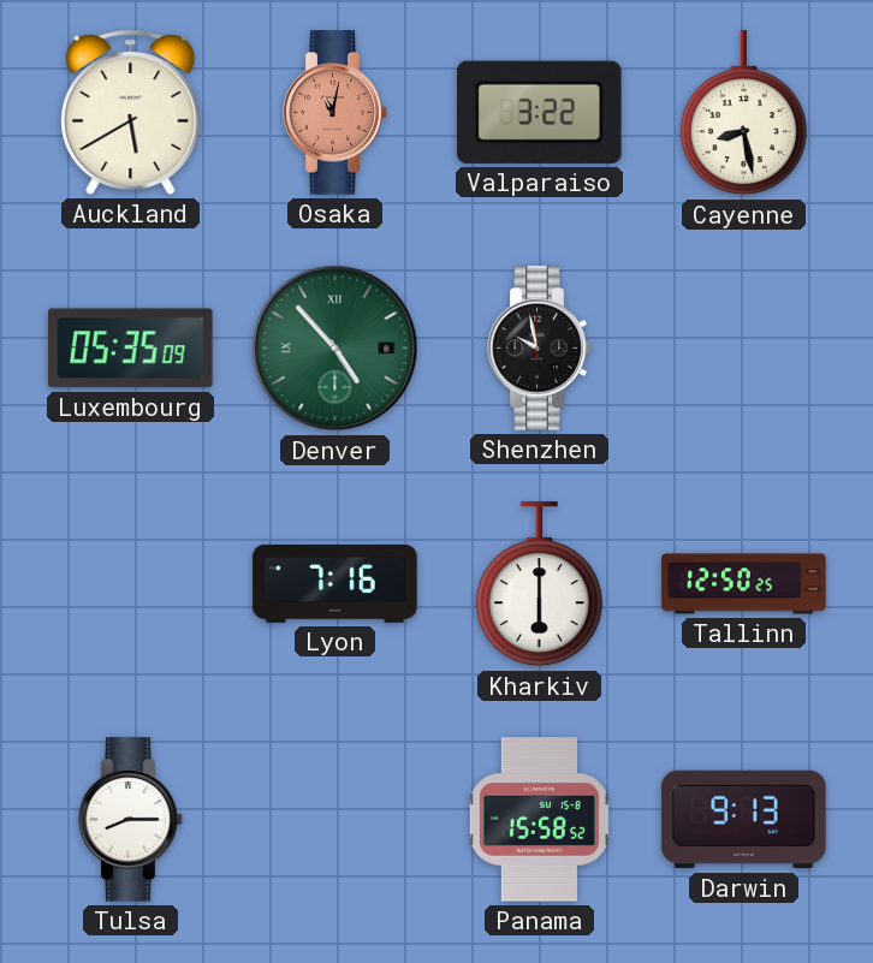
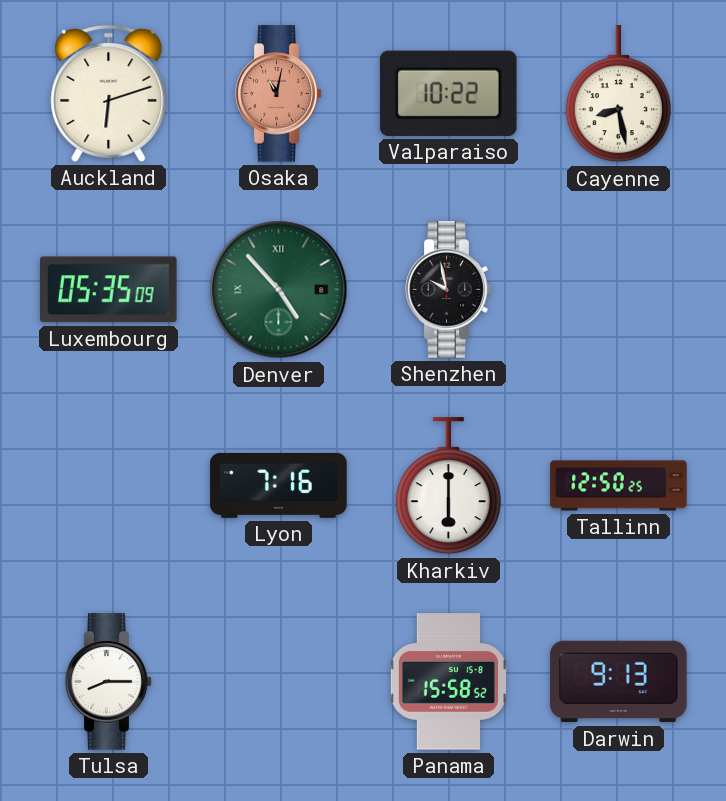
Auckland: 5:40 -> 6:12
Valparaiso: 3:22 -> 10:22
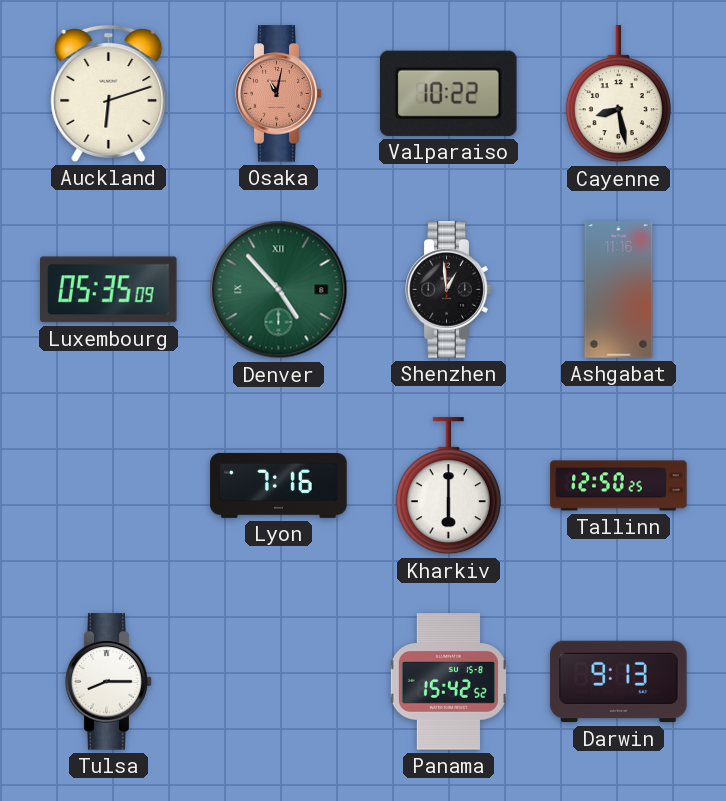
Shenzhen: 9:58 -> 12:59
Ashgabat: none -> 11:16
Panama: 15:58 -> 15:42
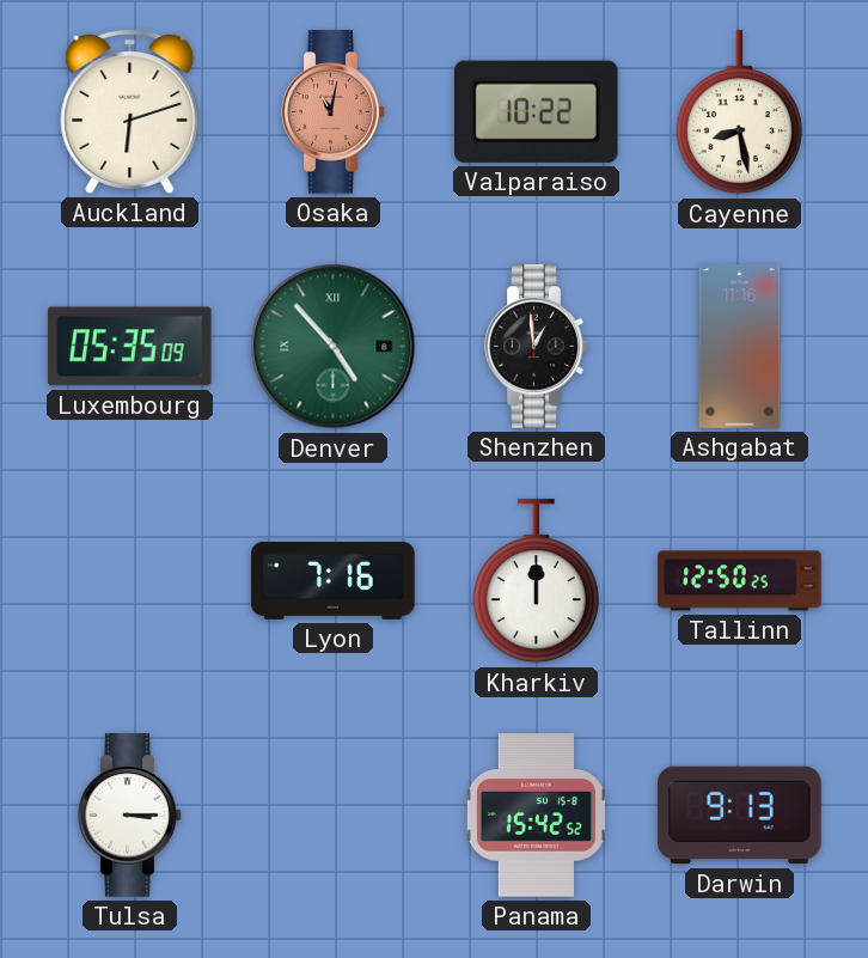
Kharkiv: 6:00 -> 12:00
Tulsa: 8:15 -> 3:15
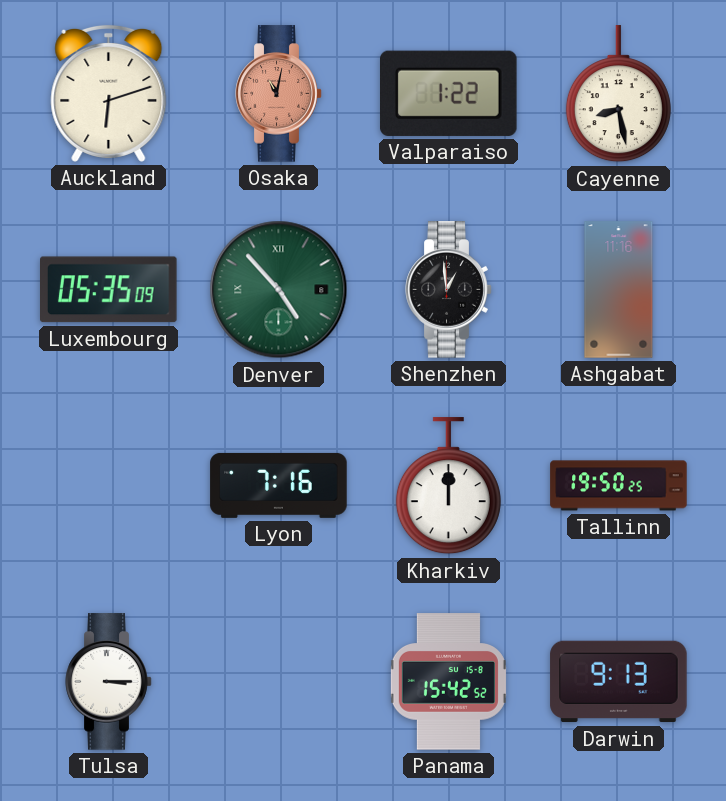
Valparaiso: 10:22 -> 1:22
Tallinn: 12:50 -> 19:50
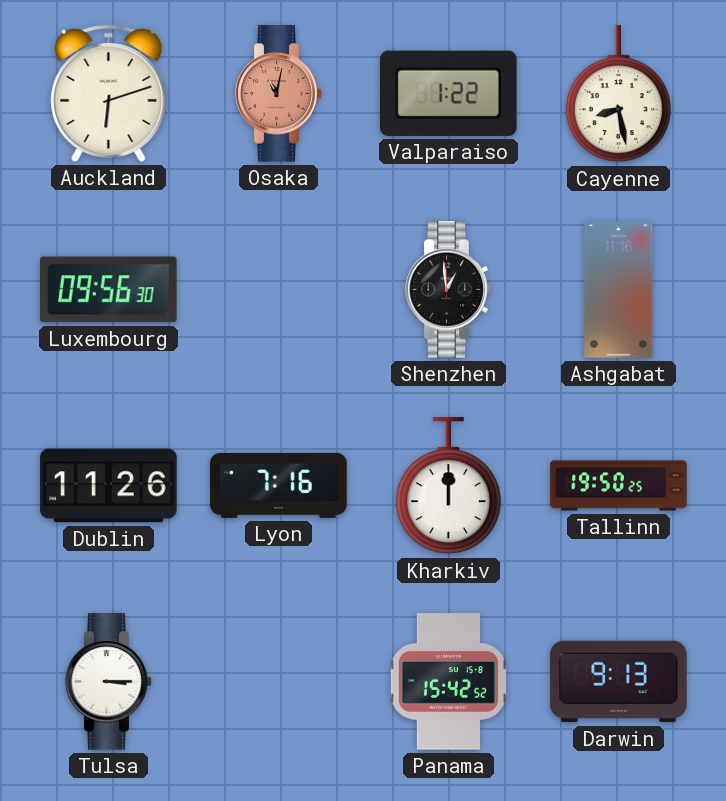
Luxembourg: 05:35 -> 09:56
Denver: 4:53 -> none
Dublin: none -> 11:26
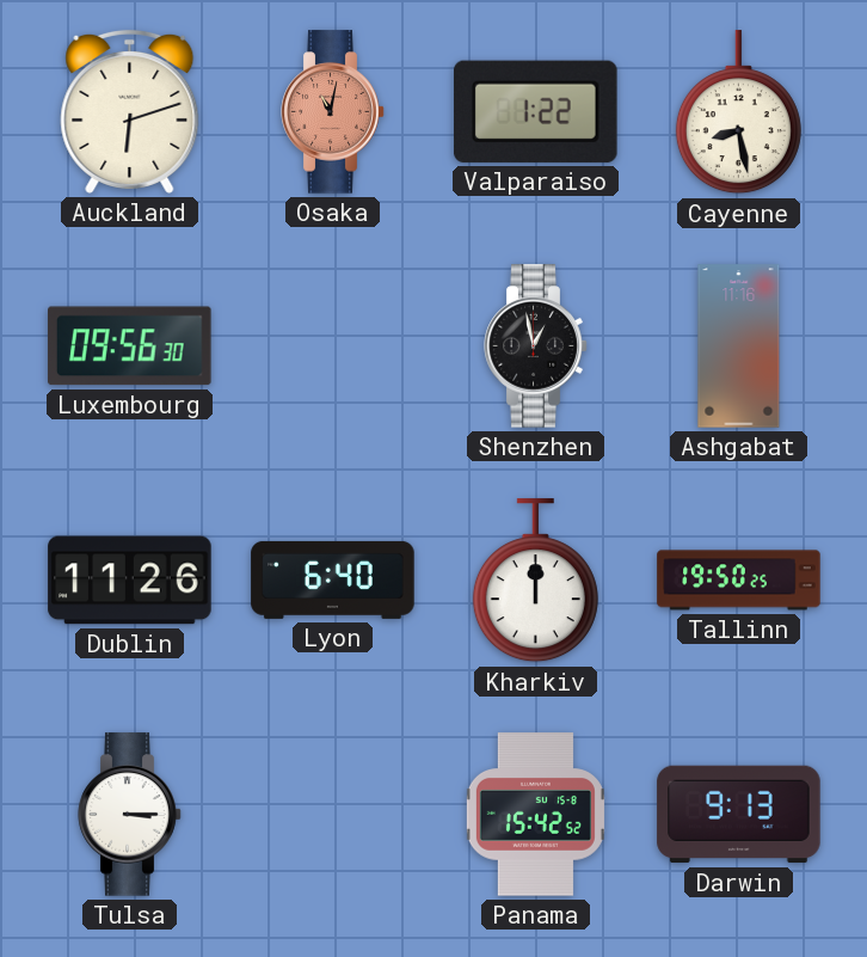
Shenzhen: 12:59 -> 12:58
Lyon: 7:16 -> 6:40
